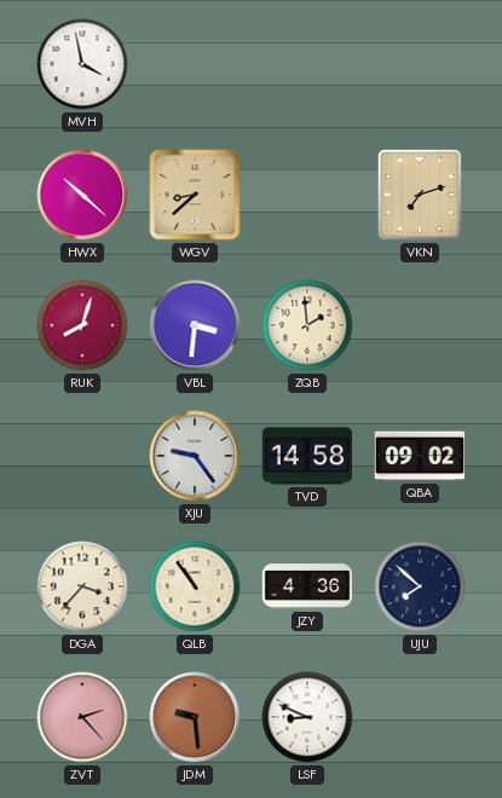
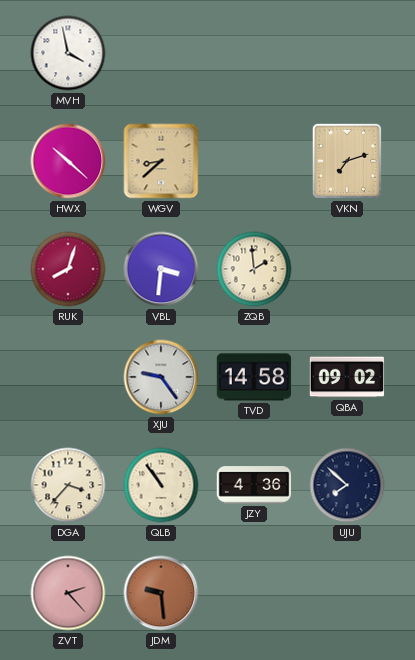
LSF: 8:49 -> none
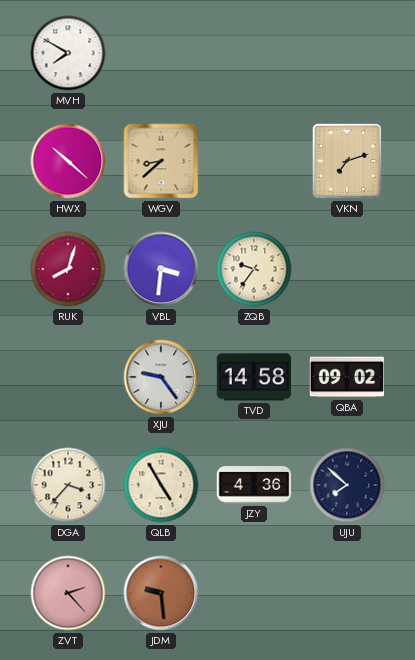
MVH: 3:58 -> 7:50
ZQB: 1:59 -> 9:36
QLB: 10:54 -> 4:55
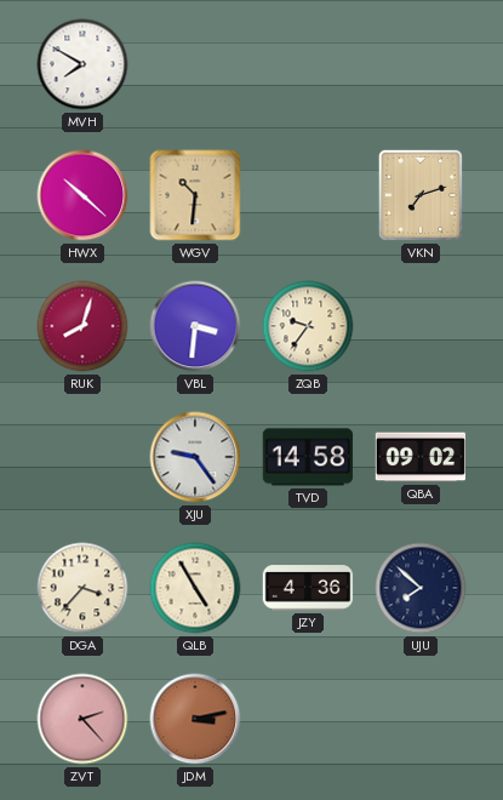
WGV: 8:38 -> 10:31
JDM: 9:29 -> 3:13
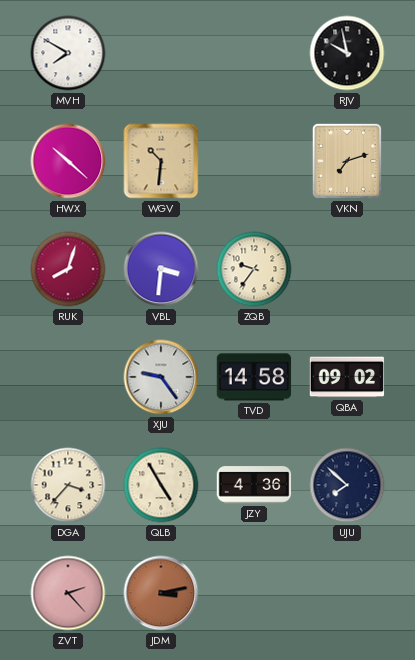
RJV: none -> 9:58
